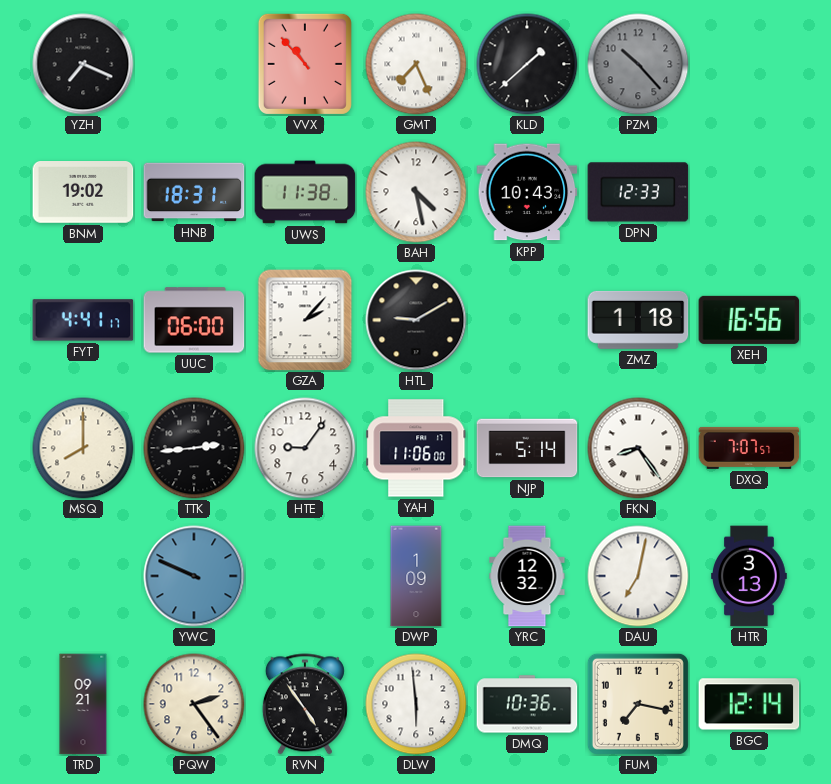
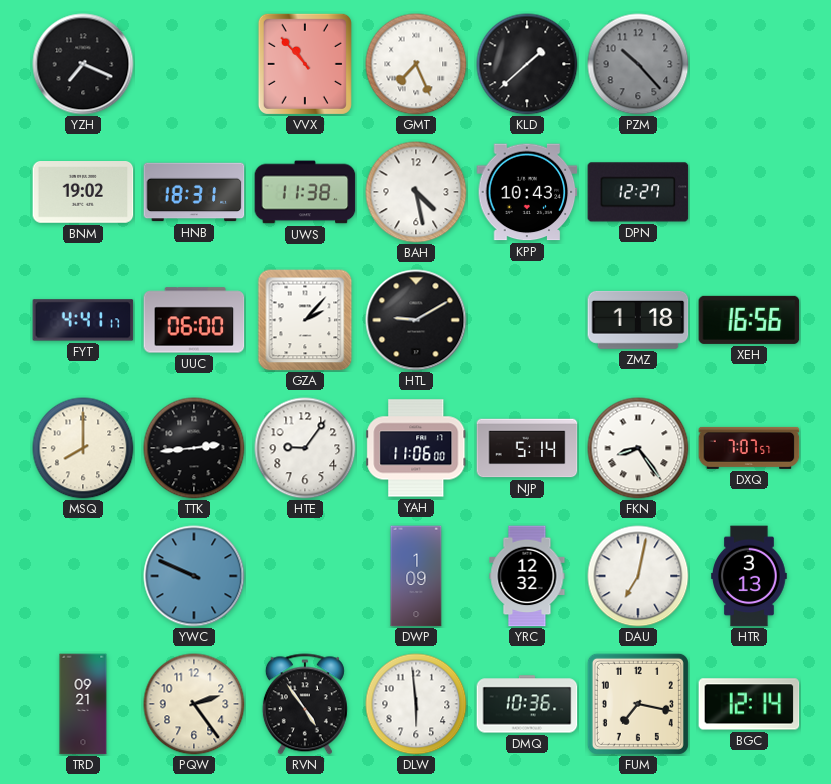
DPN: 12:33 -> 12:27
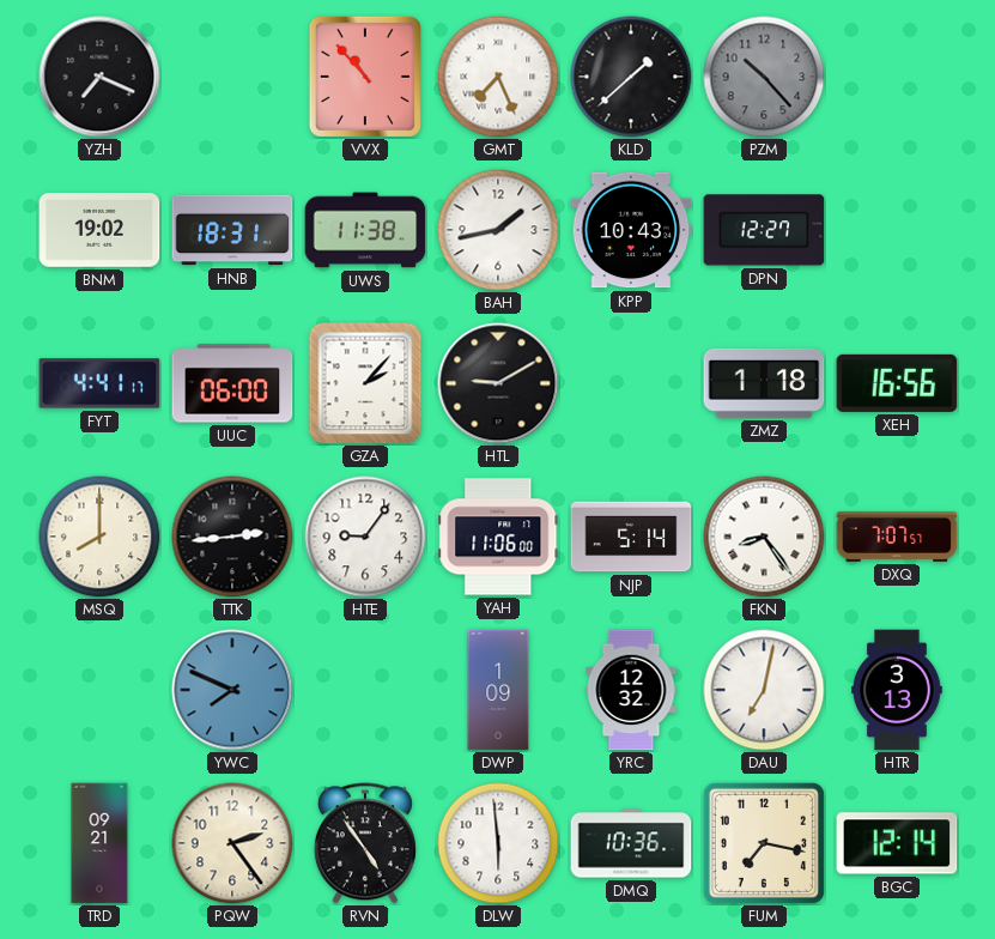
BAH: 4:28 -> 1:43
YWC: 9:49 -> 7:49
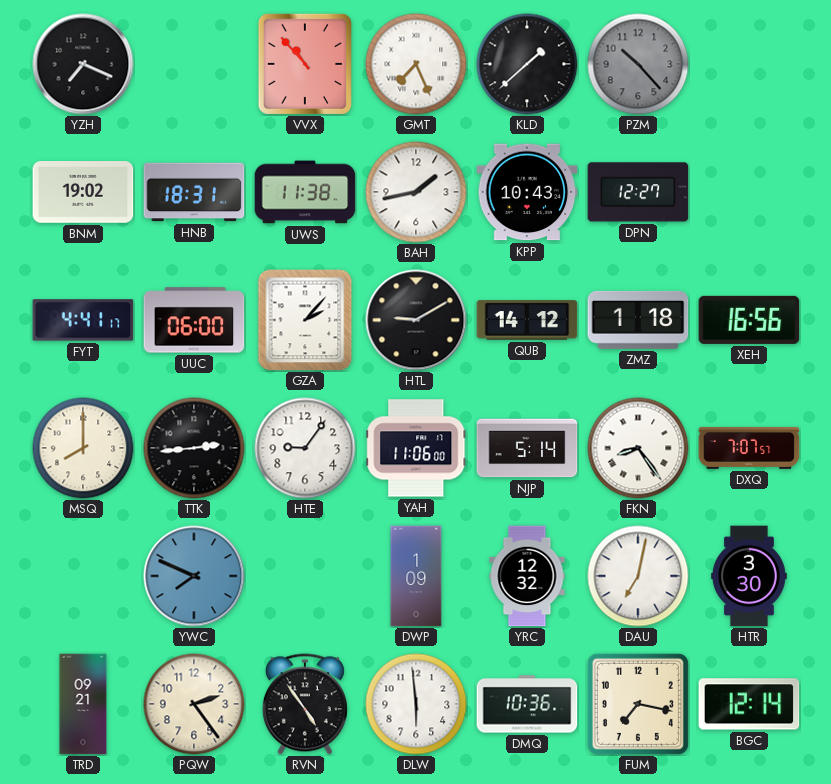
QUB: none -> 14:12
HTR: 3:13 -> 3:30
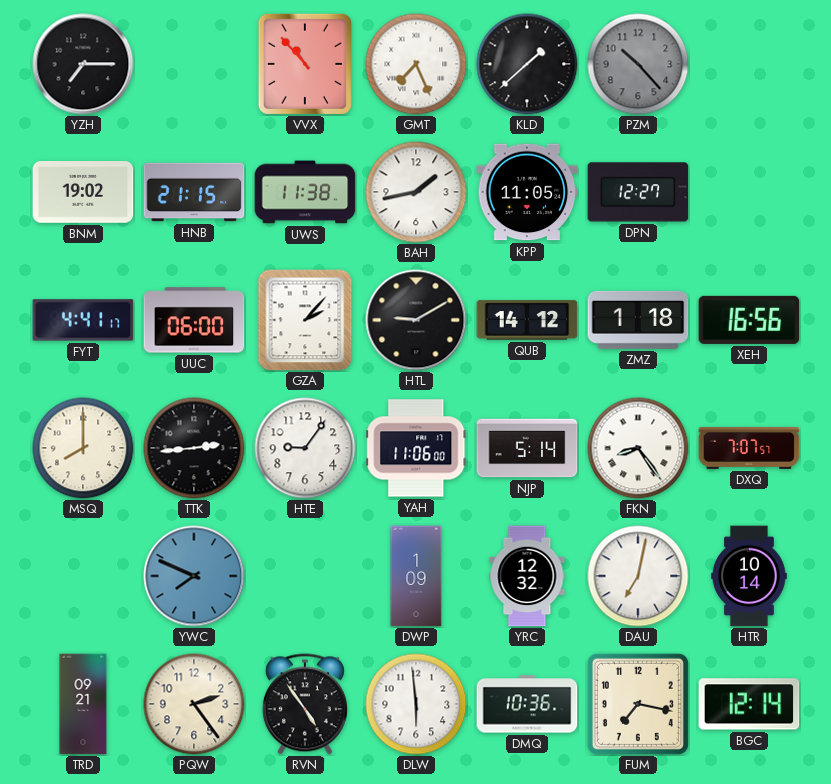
YZH: 7:19 -> 7:15
HNB: 18:31 -> 21:15
KPP: 10:43 -> 11:05
HTR: 3:30 -> 10:14
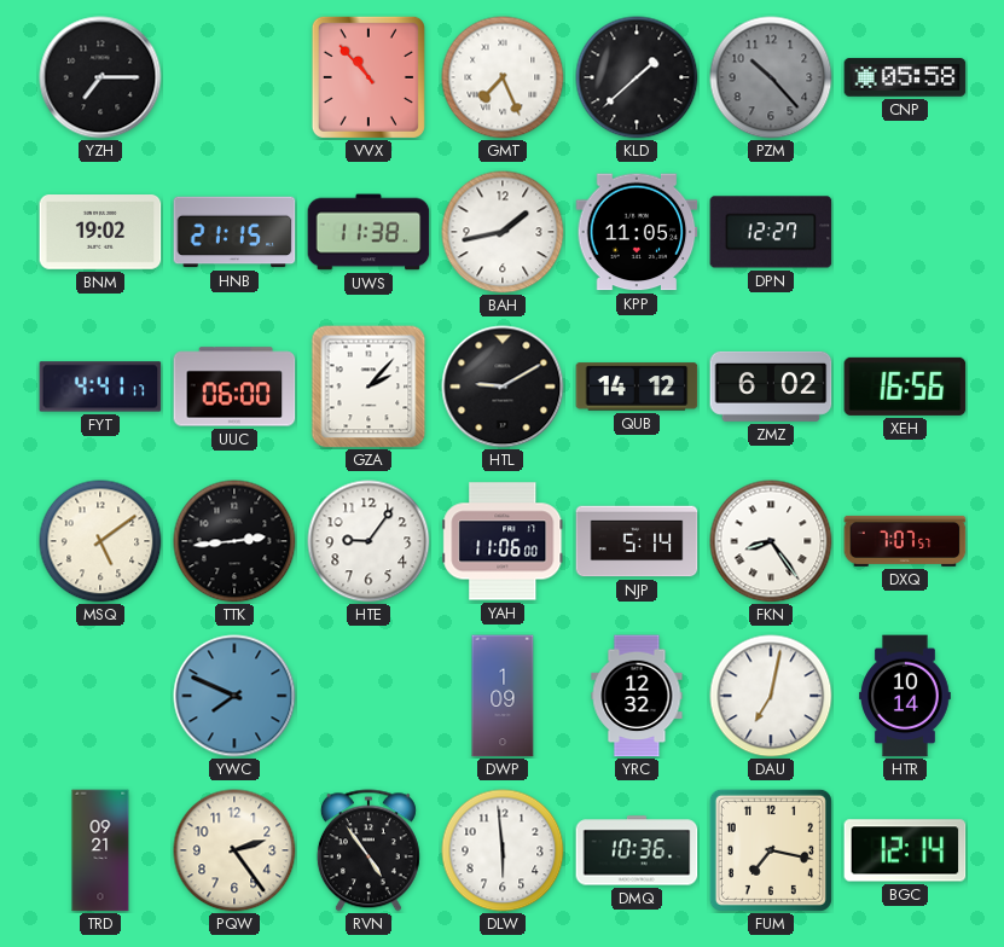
CNP: none -> 05:58
ZMZ: 1:18 -> 6:02
MSQ: 8:00 -> 5:09
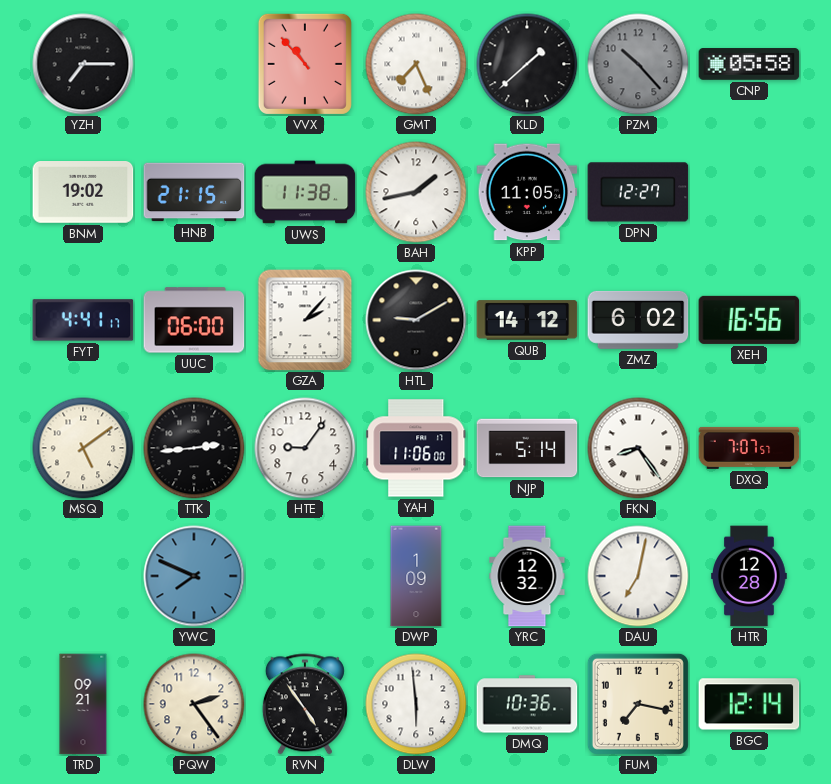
HTR: 10:14 -> 12:28
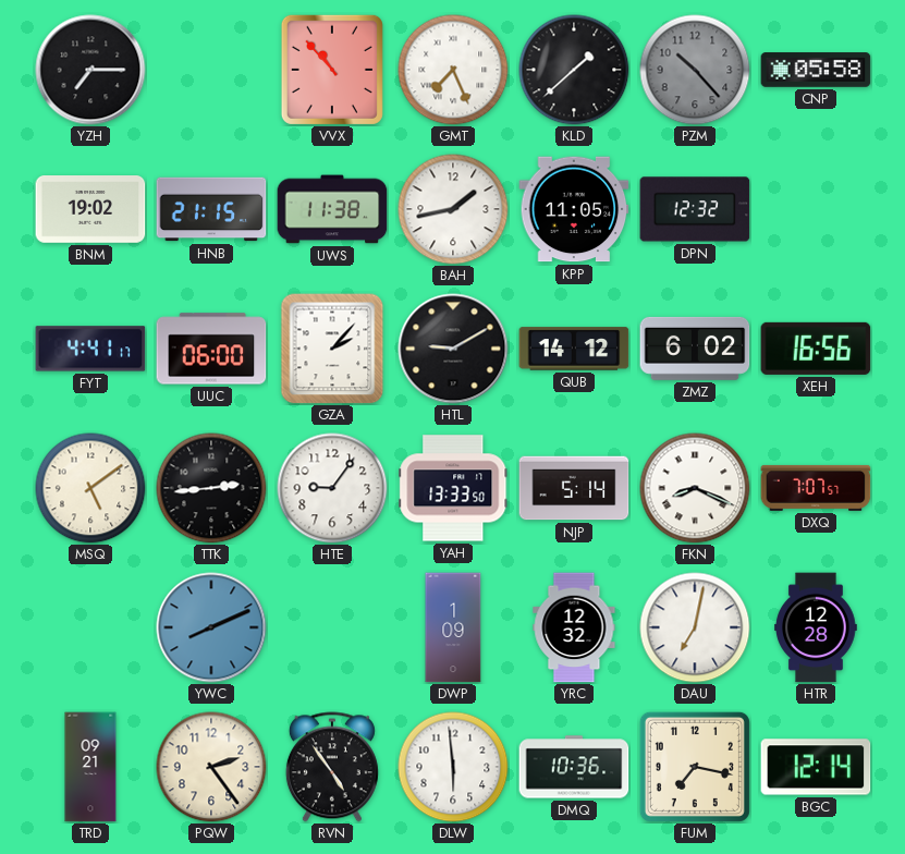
DPN: 12:27 -> 12:32
YAH: 11:06 -> 13:33
FKN: 8:24 -> 8:19
YWC: 7:49 -> 8:11
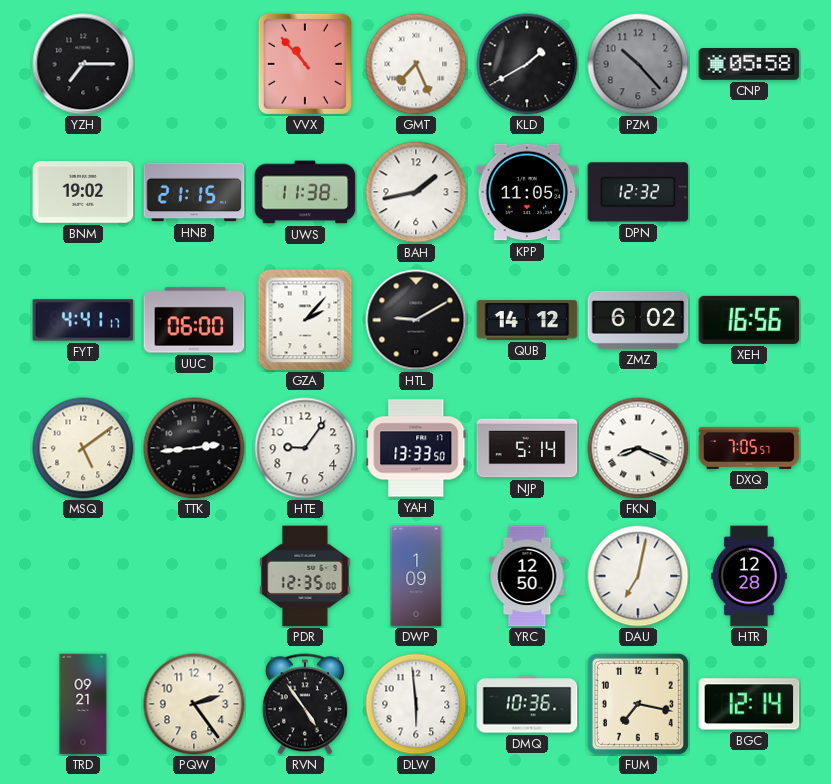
KLD: 1:38 -> 1:40
DXQ: 7:07 -> 7:05
YWC: 8:11 -> none
PDR: none -> 12:35
YRC: 12:32 -> 12:50
